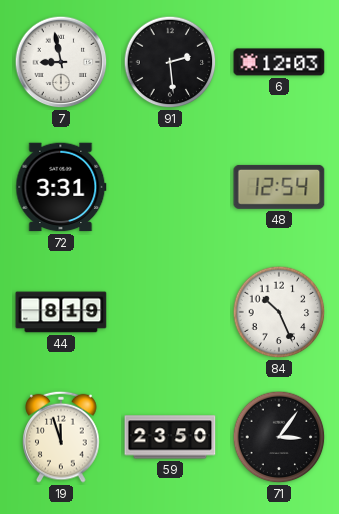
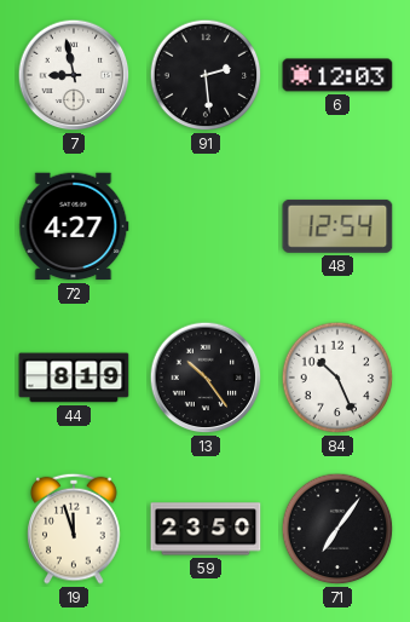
72: 3:31 -> 4:27
13: none -> 10:24
71: 3:06 -> 7:06
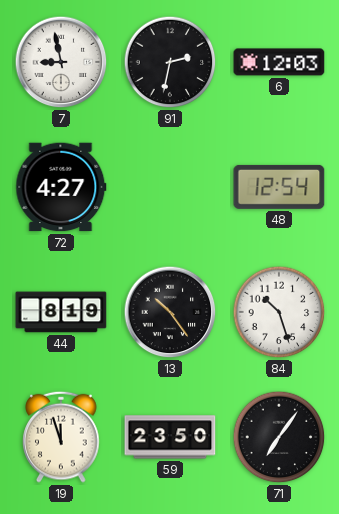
91: 2:29 -> 2:32
84: 10:26 -> 10:27
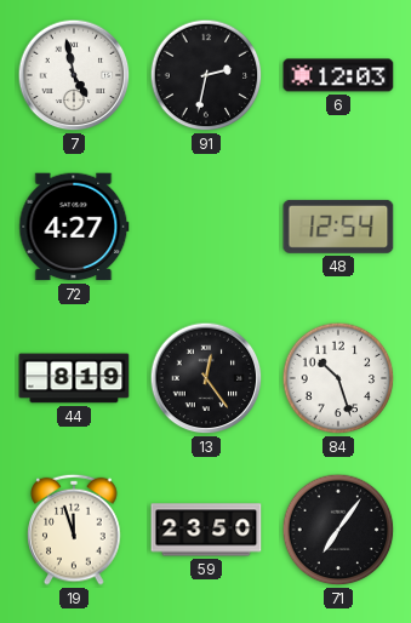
7: 8:58 -> 4:58
13: 10:24 -> 12:24
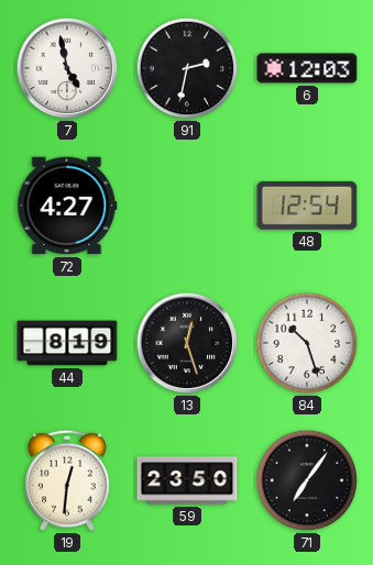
13: 12:24 -> 12:27
19: 11:57 -> 12:31
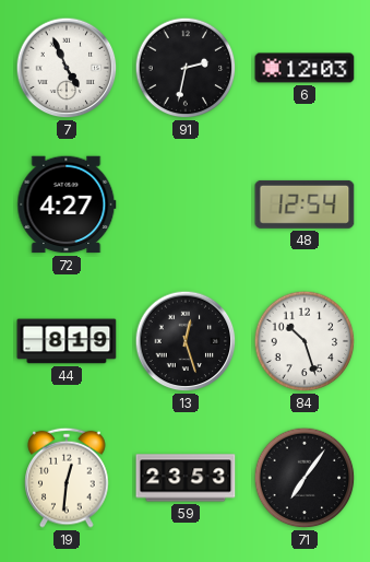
7: 4:58 -> 4:56
59: 23:50 -> 23:53
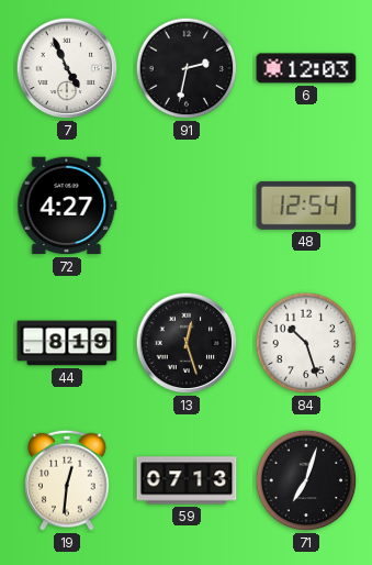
59: 23:53 -> 07:13
71: 7:06 -> 7:03
